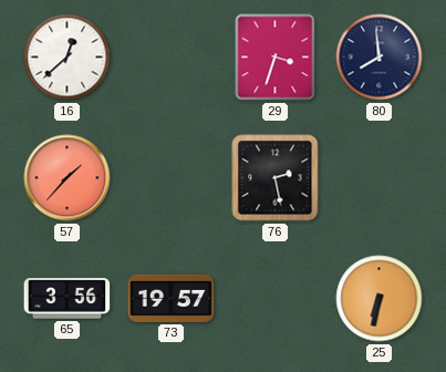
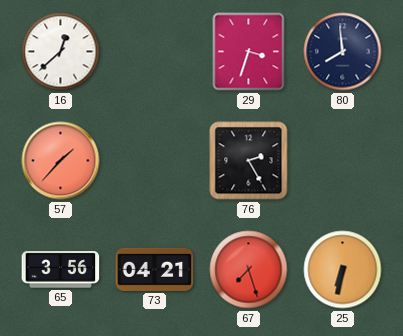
76: 2:28 -> 2:25
73: 19:57 -> 04:21
67: none -> 7:27
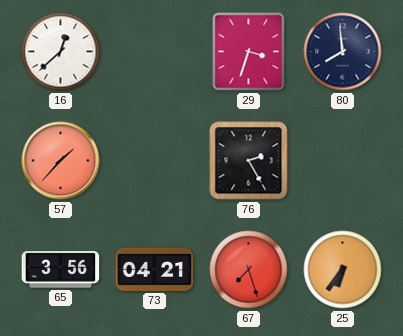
25: 6:32 -> 6:36
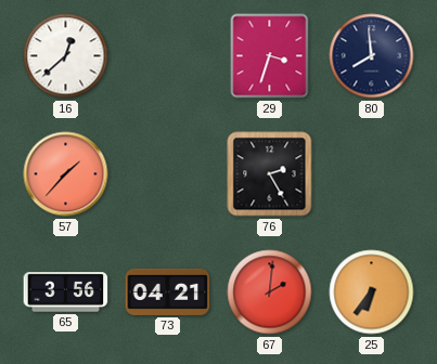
67: 7:27 -> 2:01
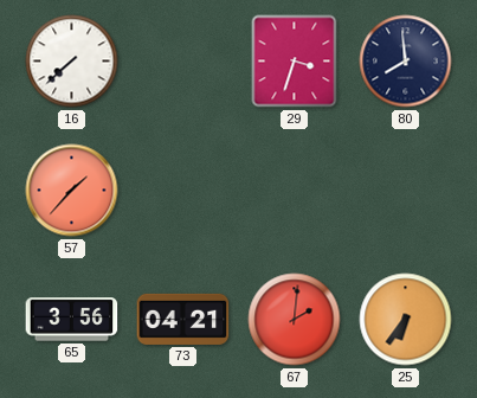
16: 12:38 -> 7:38
76: 2:25 -> none
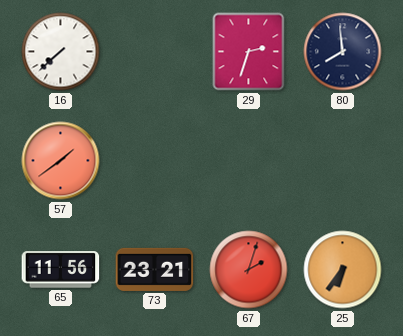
29: 3:33 -> 2:33
57: 1:37 -> 1:39
65: 3:56 -> 11:56
73: 04:21 -> 23:21
67: 2:01 -> 2:03
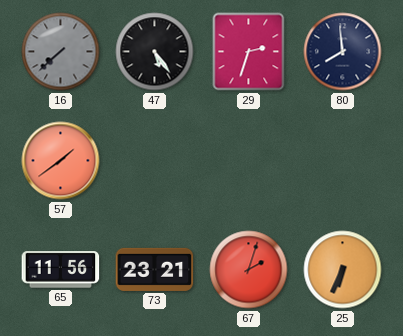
16 dial: white -> grey
47: none -> 5:24
25: 6:36 -> 6:34
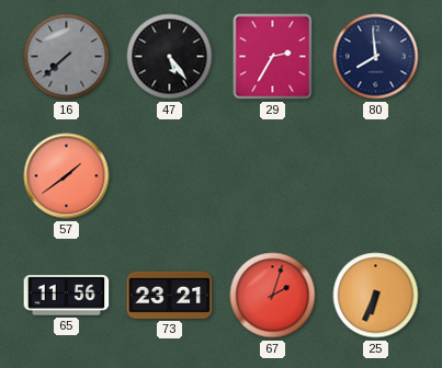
29: 2:33 -> 2:35
